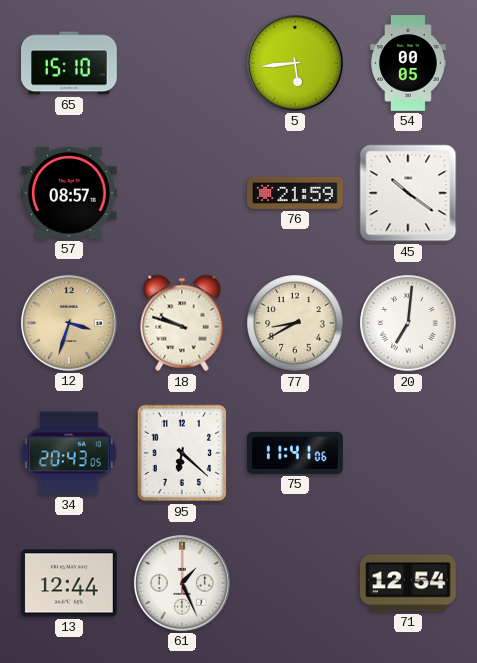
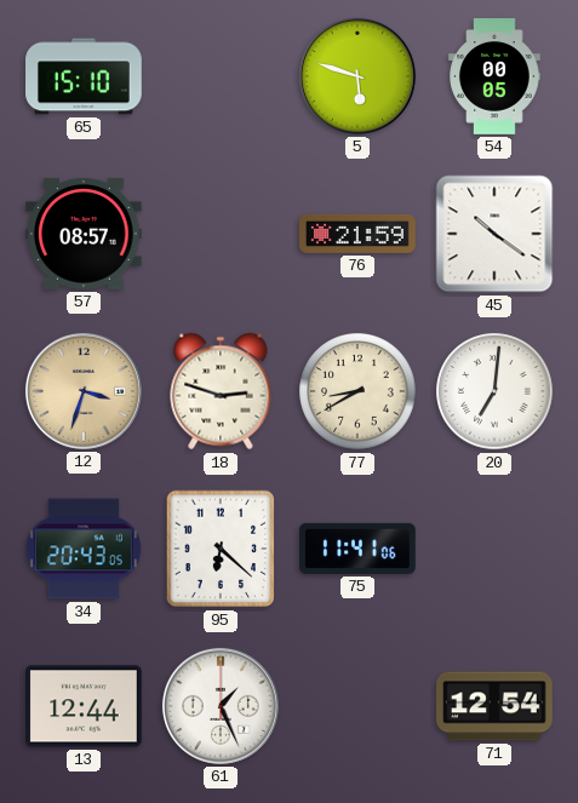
5: 5:44 -> 5:48
18: 9:48 -> 2:48
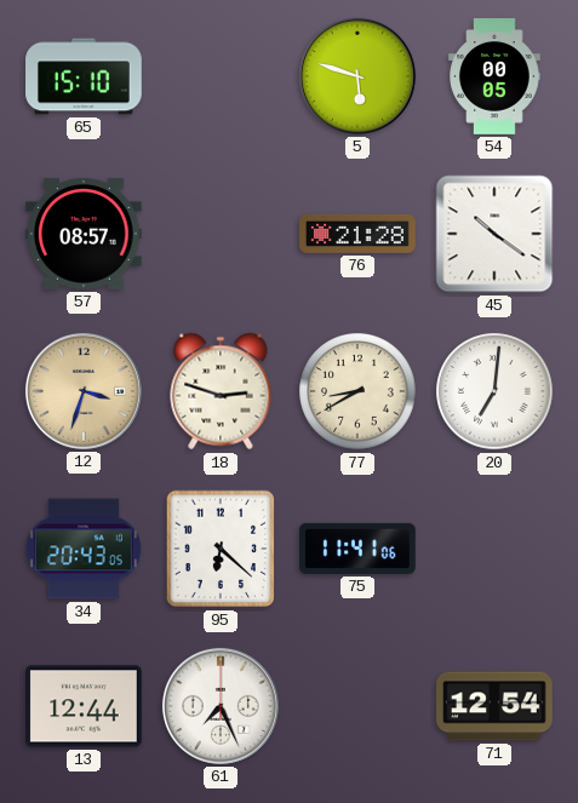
76: 21:59 -> 21:28
61: 1:26 -> 7:26
